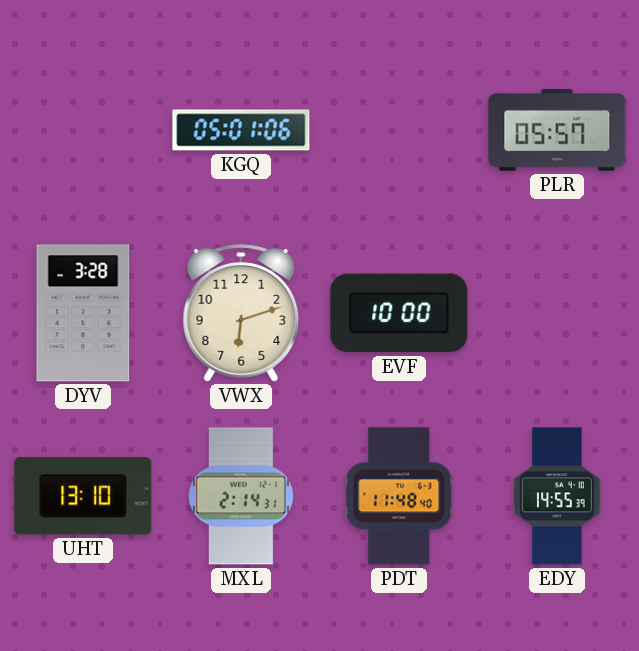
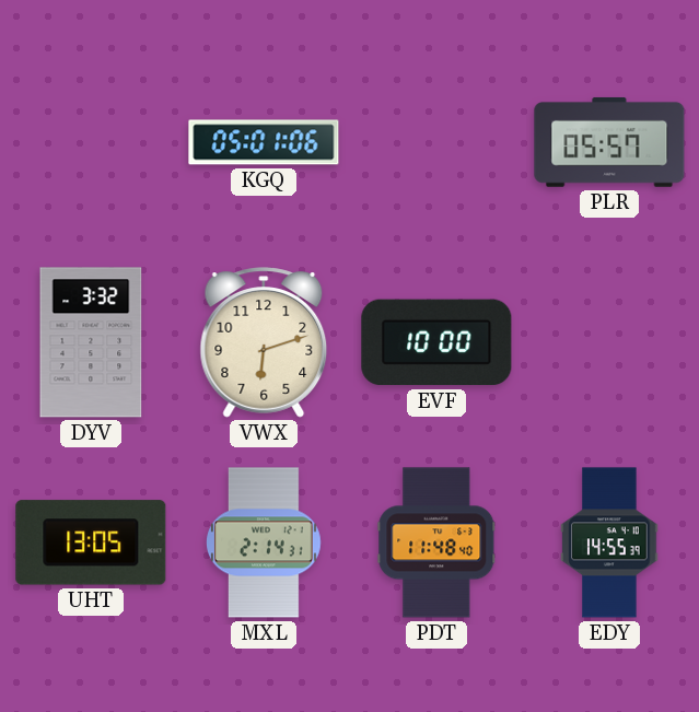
DYV: 3:28 -> 3:32
UHT: 13:10 -> 13:05
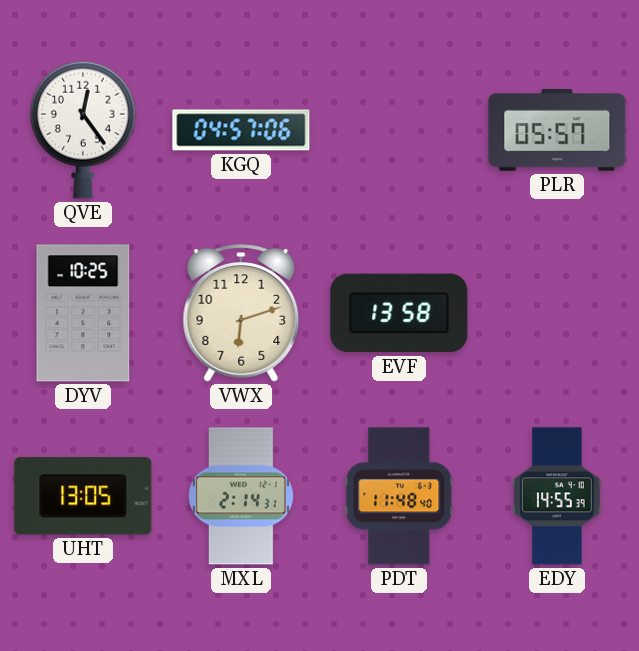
QVE: none -> 12:24
KGQ: 05:01 -> 04:57
DYV: 3:32 -> 10:25
EVF: 10:00 -> 13:58
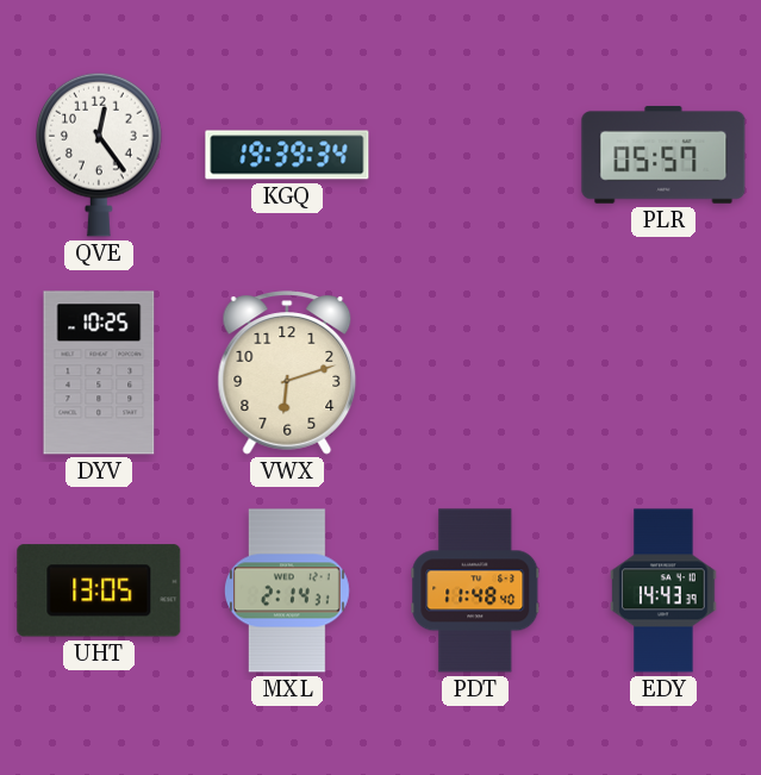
KGQ: 04:57 -> 19:39
EVF: 13:58 -> none
EDY: 14:55 -> 14:43
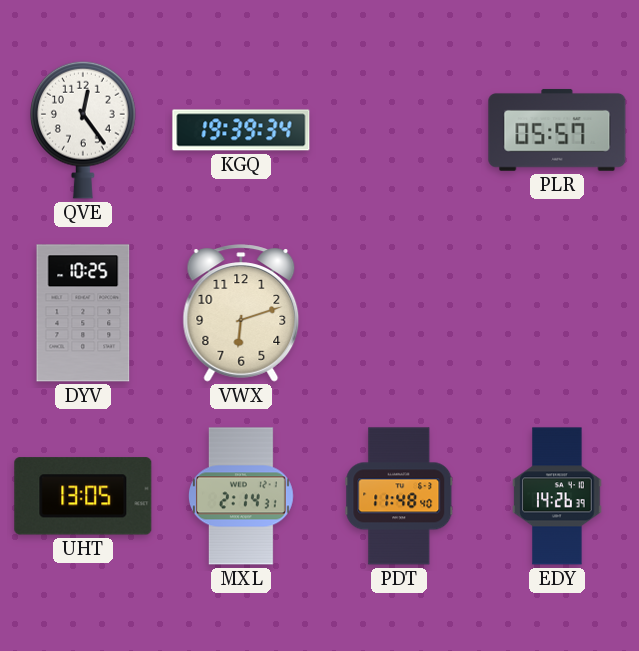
EDY: 14:43 -> 14:26
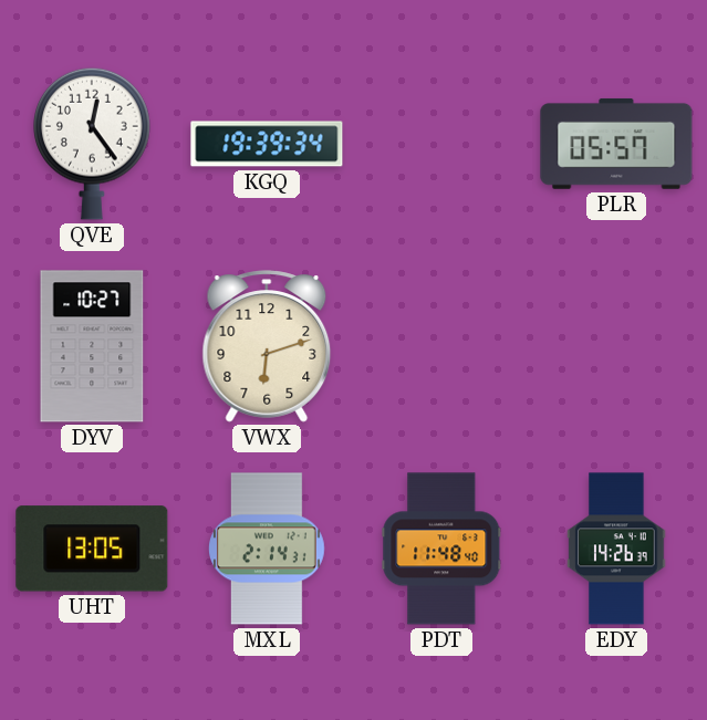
DYV: 10:25 -> 10:27
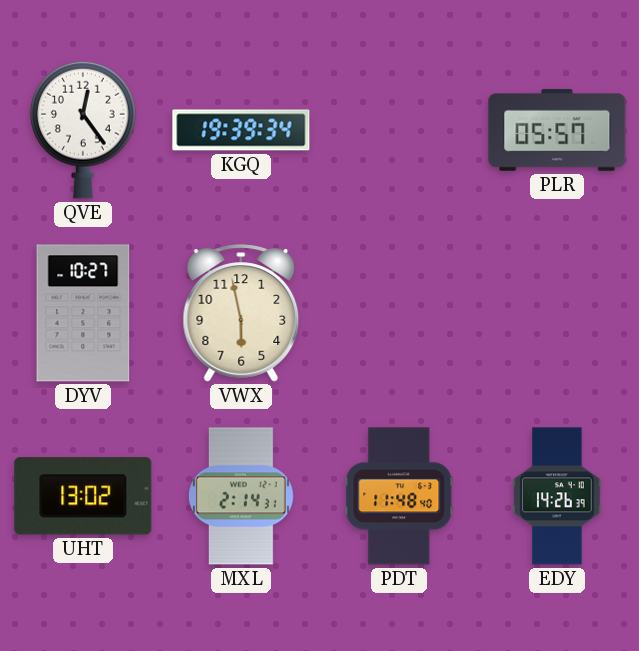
VWX: 6:12 -> 5:58
UHT: 13:05 -> 13:02
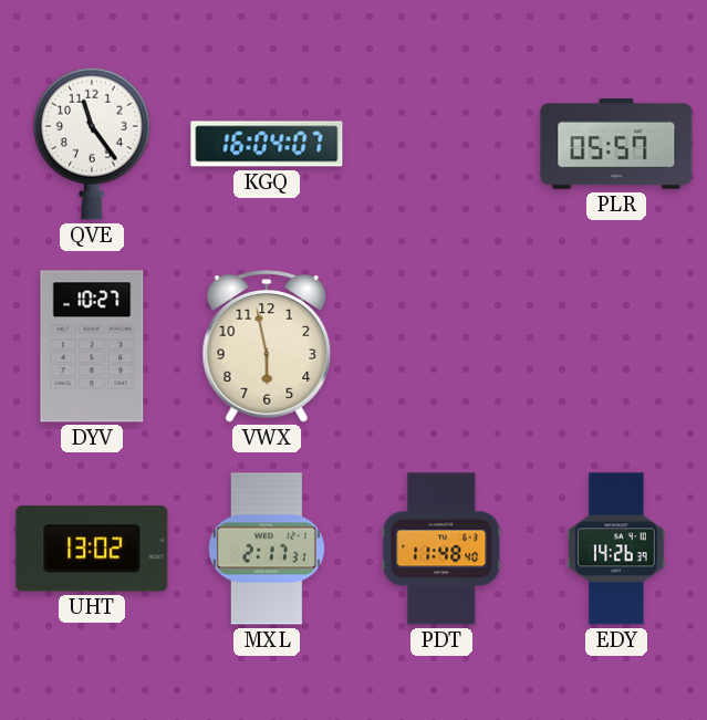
QVE: 12:24 -> 11:24
KGQ: 19:39 -> 16:04
MXL: 2:14 -> 2:17
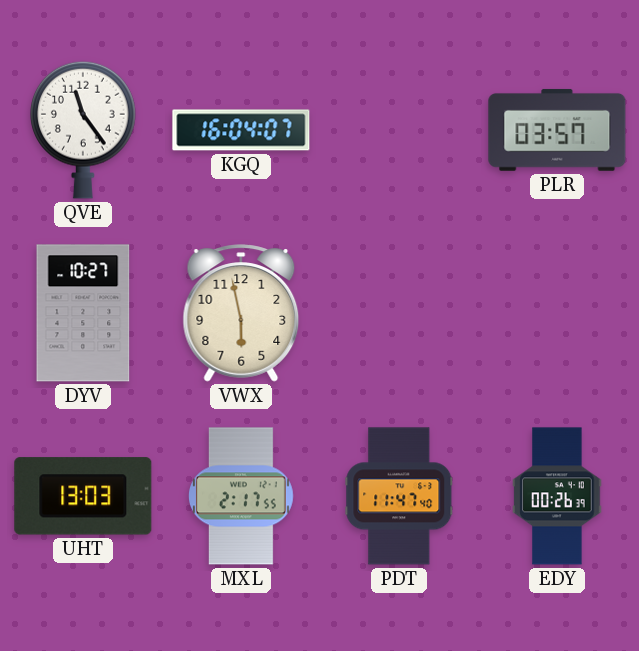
PLR: 05:57 -> 03:57
UHT: 13:02 -> 13:03
MXL: 2:17:31 -> 2:17:55
PDT: 11:48 -> 11:47
EDY: 14:26 -> 00:26
